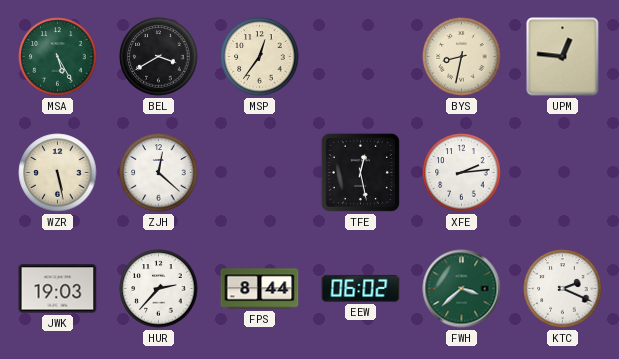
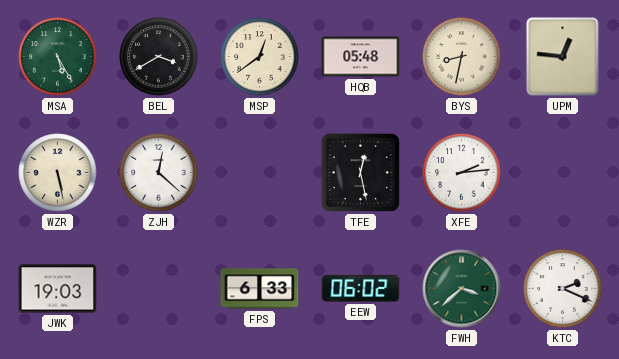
MSP: 12:36 -> 12:39
HQB: none -> 05:48
HUR: 2:37 -> none
FPS: 8:44 -> 6:33
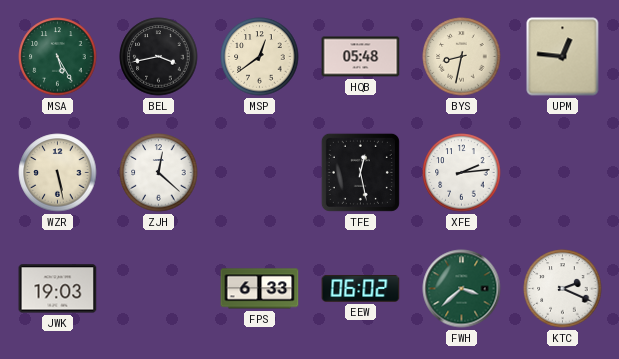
BEL: 3:40 -> 3:43
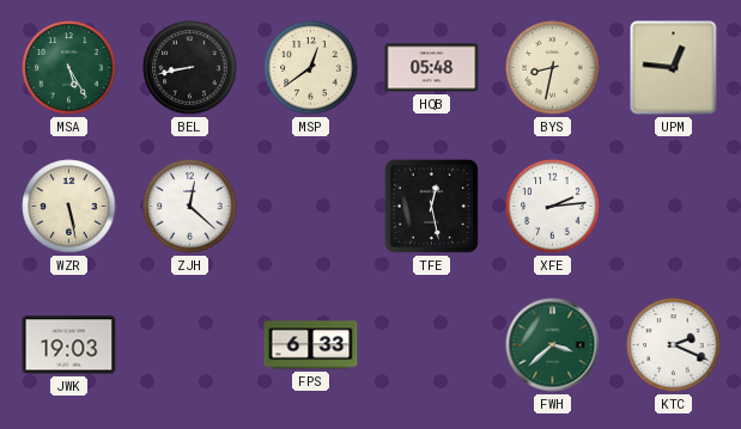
BEL: 3:43 -> 8:43
EEW: 06:02 -> none
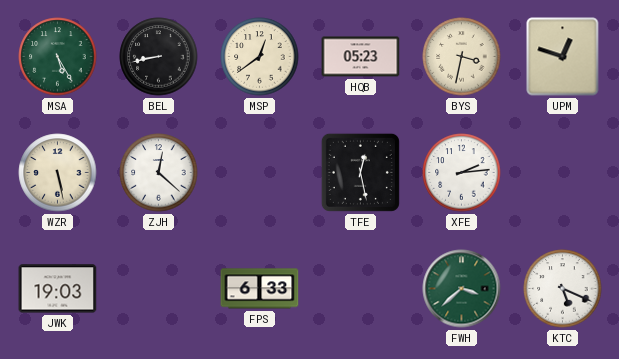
HQB: 05:48 -> 05:23
BYS: 8:32 -> 3:32
UPM: 12:46 -> 12:48
KTC: 2:19 -> 5:19
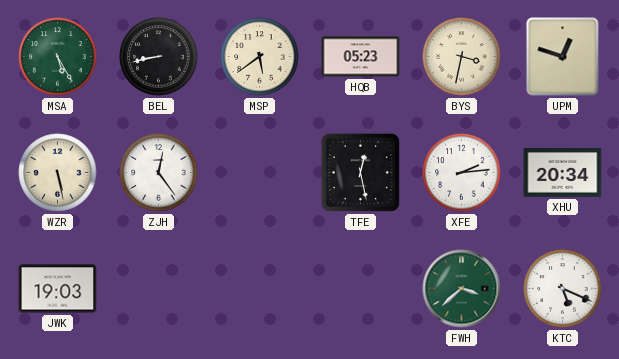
MSP: 12:39 -> 5:39
ZJH: 12:22 -> 12:24
XHU: none -> 20:34
FPS: 6:33 -> none
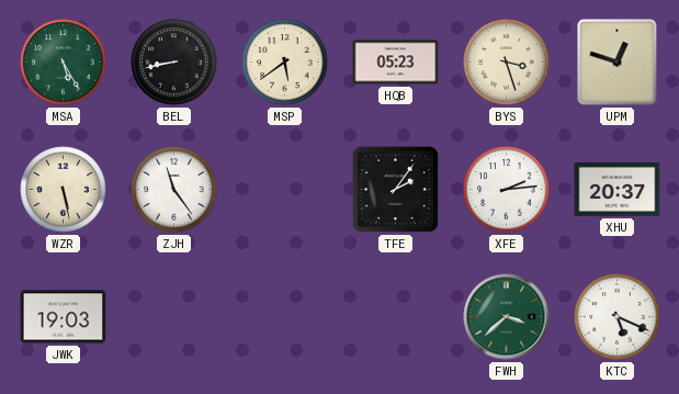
BYS: 3:32 -> 3:27
ZJH: 12:24 -> 11:24
TFE: 12:28 -> 2:06
XHU: 20:34 -> 20:37
